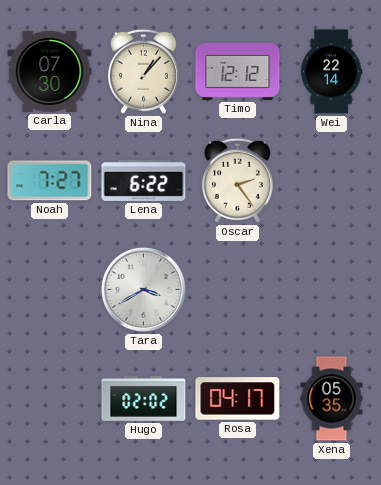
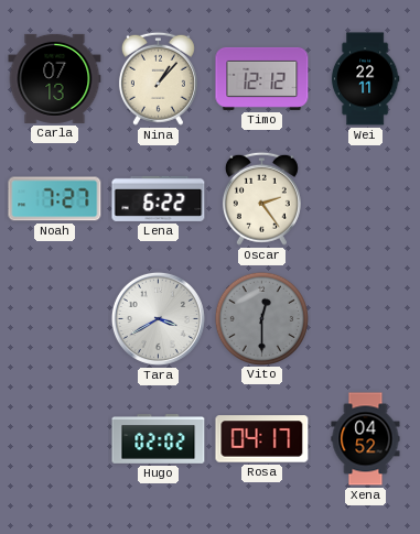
Carla: 07:30 -> 07:13
Wei: 22:14 -> 22:11
Vito: none -> 12:30
Xena: 05:35 -> 04:52
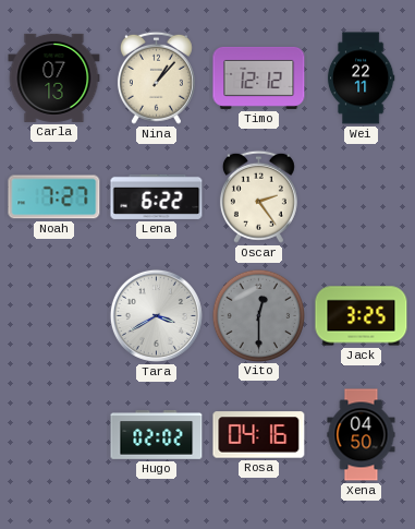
Jack: none -> 3:25
Rosa: 04:17 -> 04:16
Xena: 04:52 -> 04:50
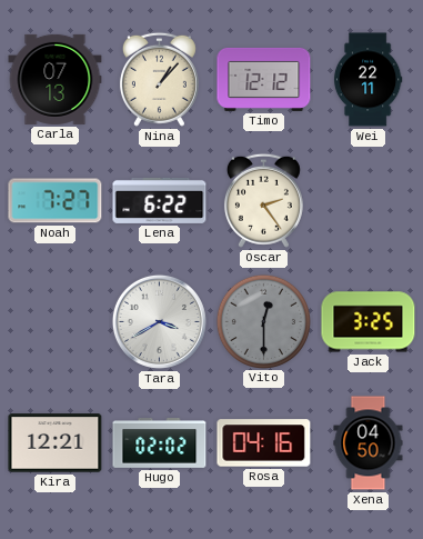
Kira: none -> 12:21
